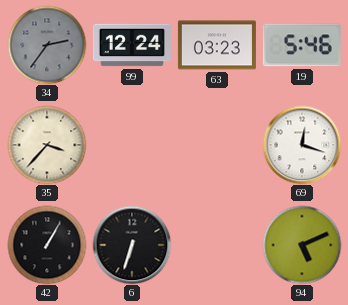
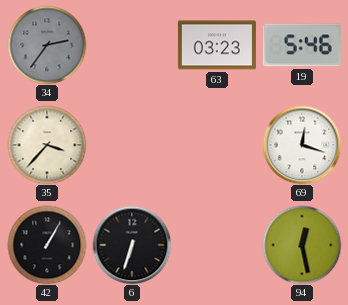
99: 12:24 -> none
94: 5:11 -> 12:28
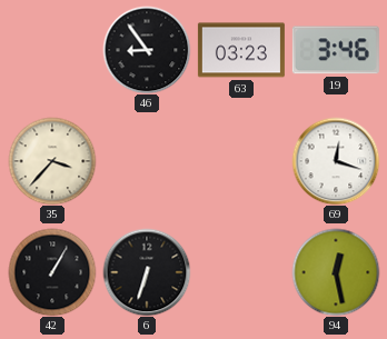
34: 2:36 -> none
46: none -> 8:54
19: 5:46 -> 3:46
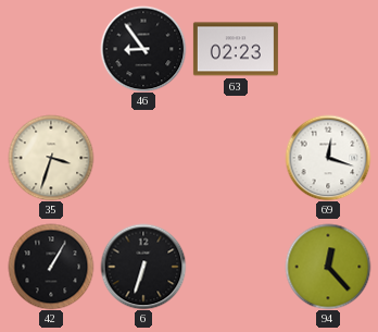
63: 03:23 -> 02:23
19: 3:46 -> none
35: 3:37 -> 3:33
94: 12:28 -> 12:23
